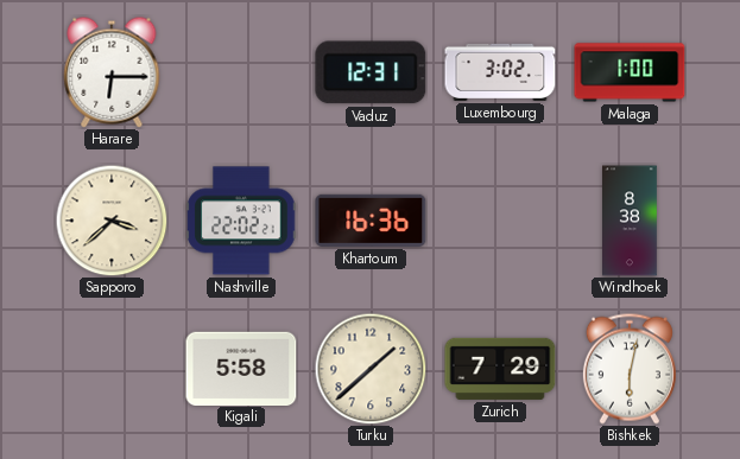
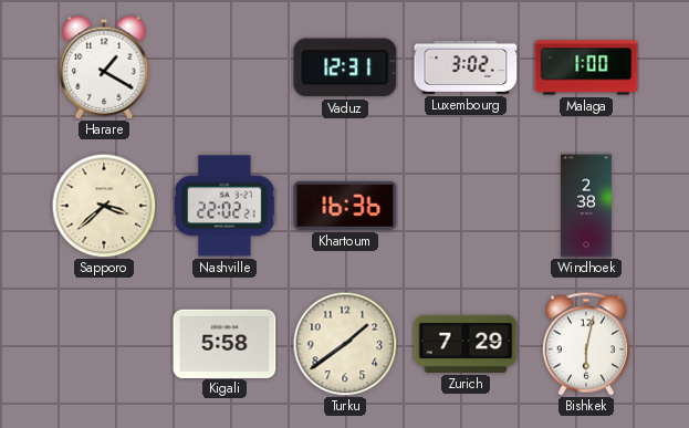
Harare: 6:15 -> 1:20
Windhoek: 8:38 -> 2:38
Turku: 1:38 -> 1:39
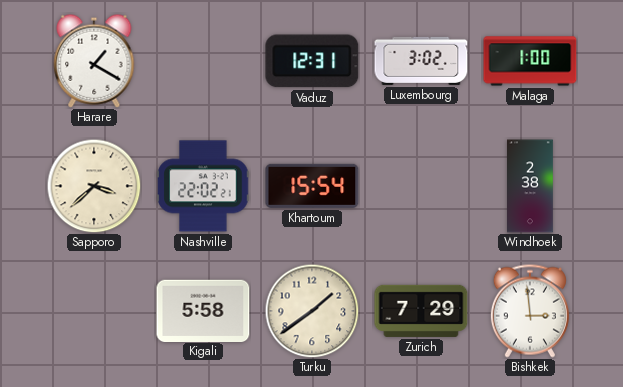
Khartoum: 16:36 -> 15:54
Bishkek: 6:02 -> 2:59
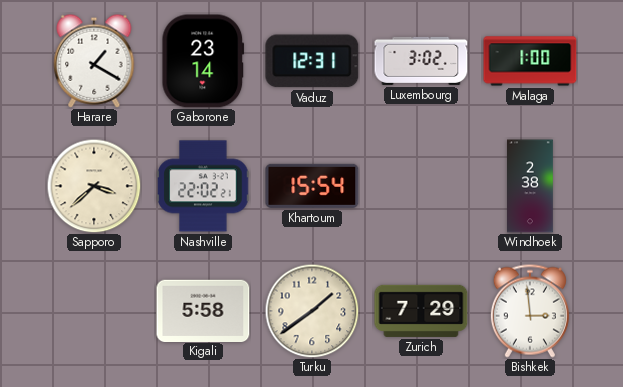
Gaborone: none -> 23:14
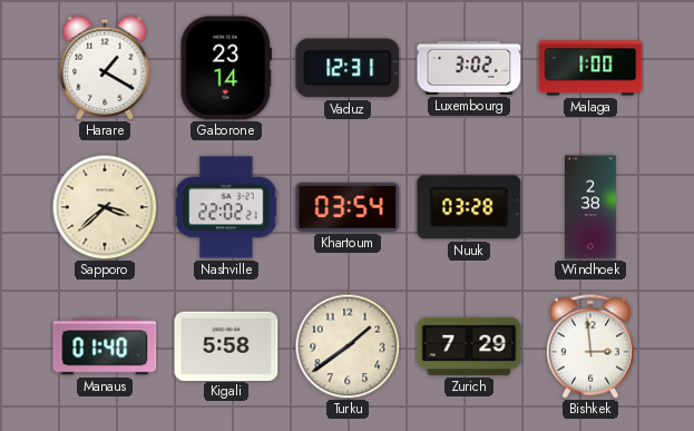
Khartoum: 15:54 -> 03:54
Nuuk: none -> 03:28
Manaus: none -> 01:40
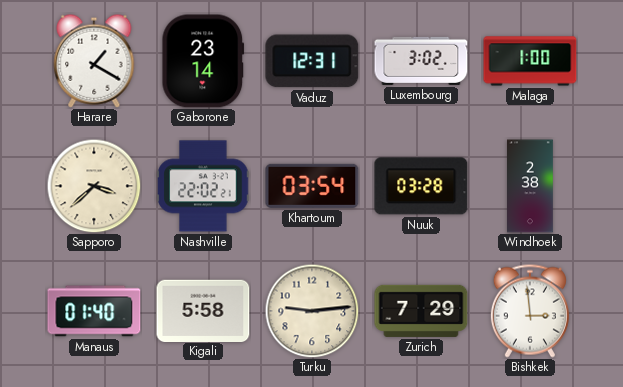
Turku: 1:39 -> 9:14
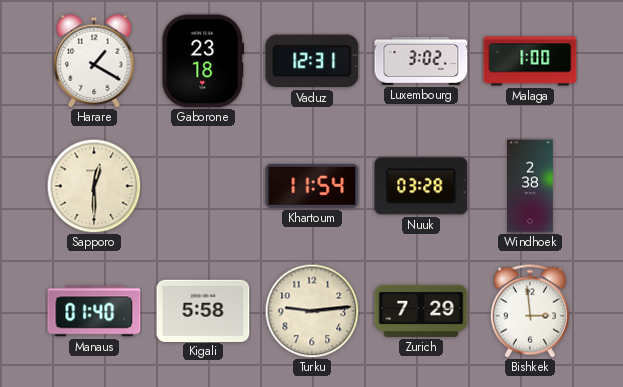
Gaborone: 23:14 -> 23:18
Sapporo: 3:38 -> 12:30
Nashville: 22:02 -> none
Khartoum: 03:54 -> 11:54
